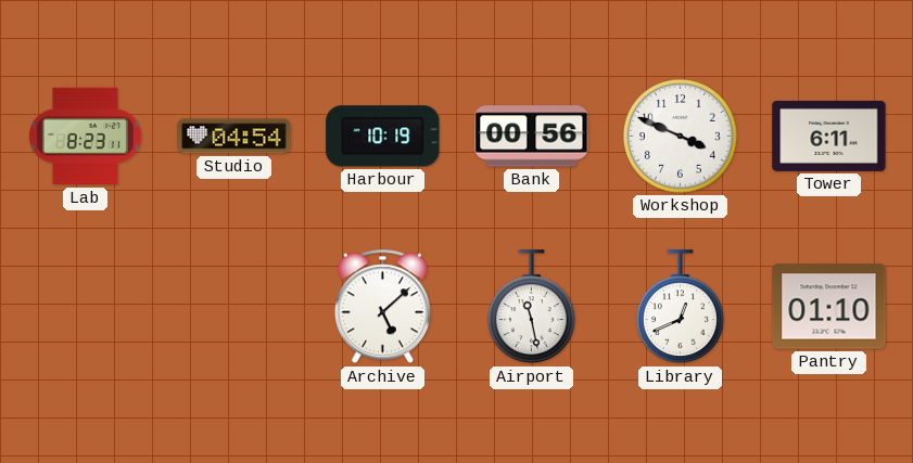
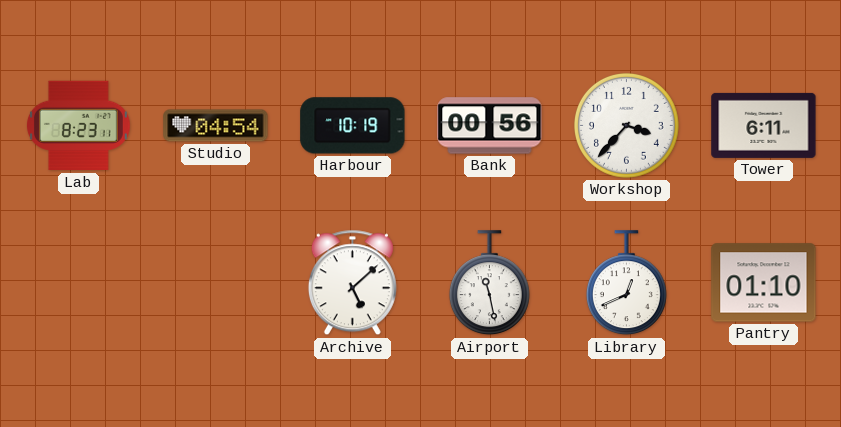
Workshop: 3:49 -> 3:37
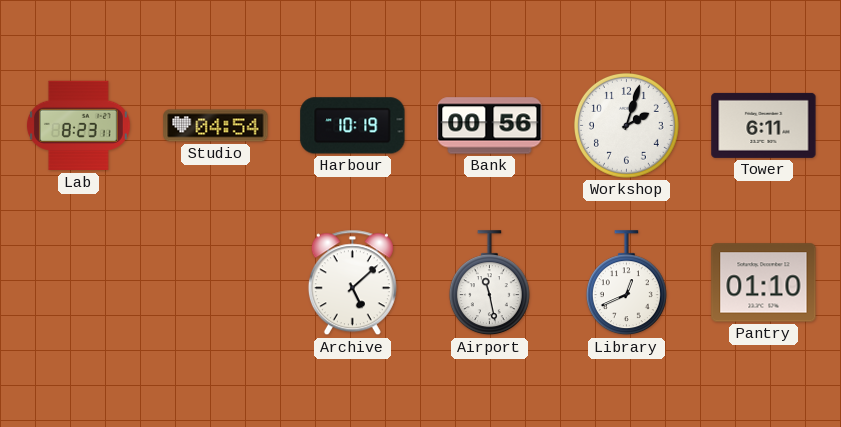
Workshop: 3:37 -> 2:03
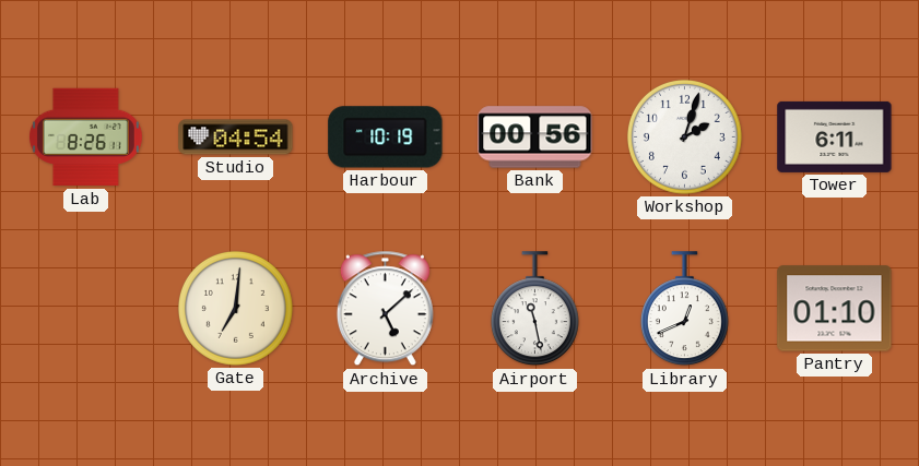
Lab: 8:23 -> 8:26
Gate: none -> 7:01
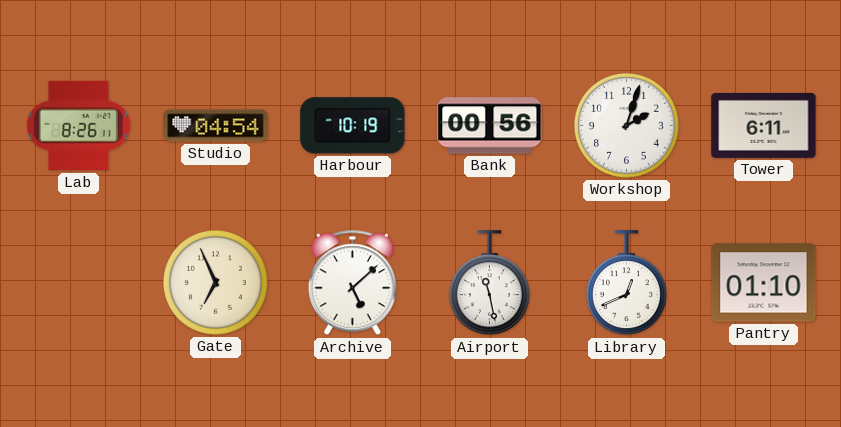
Gate: 7:01 -> 6:56
